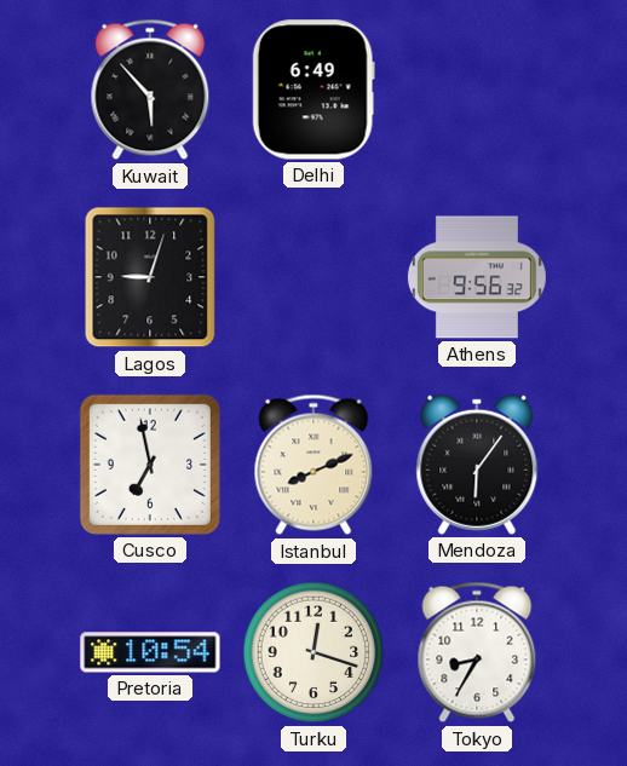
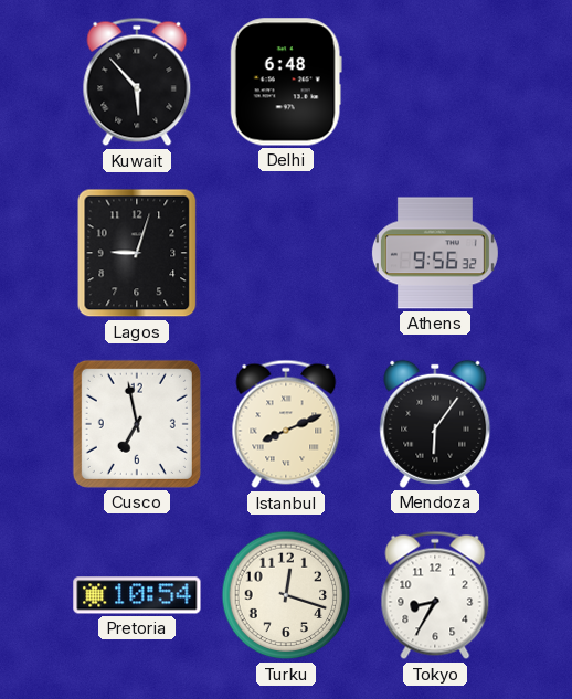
Delhi: 6:49 -> 6:48
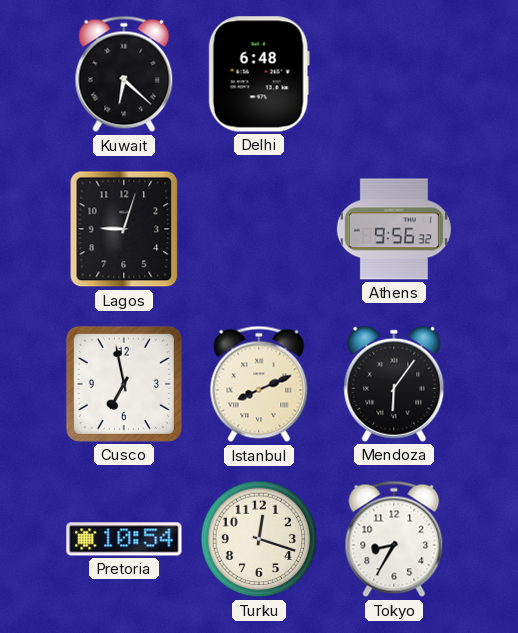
Kuwait: 5:53 -> 6:22
